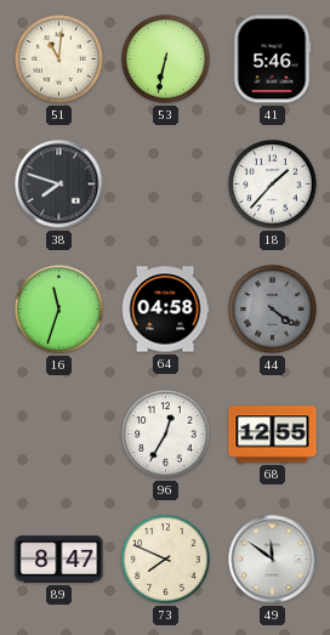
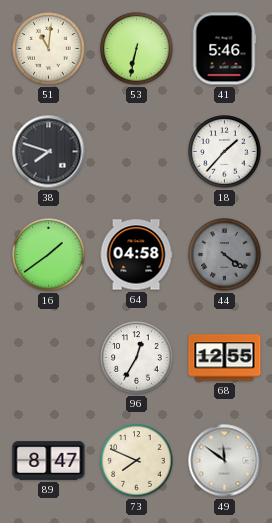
16: 11:33 -> 1:39
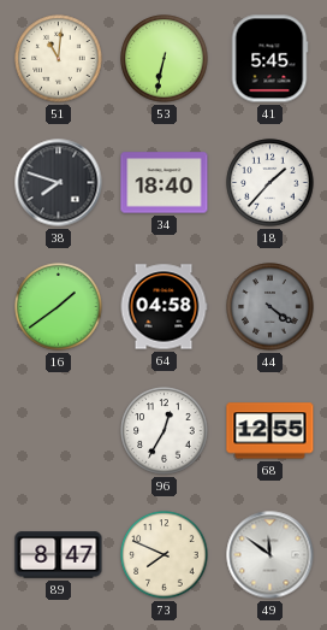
41: 5:46 -> 5:45
34: none -> 18:40
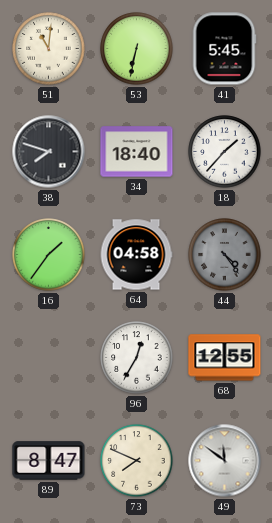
16: 1:39 -> 1:36
44: 4:21 -> 4:24
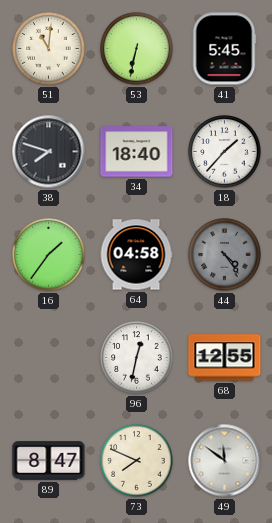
96: 12:35 -> 12:32
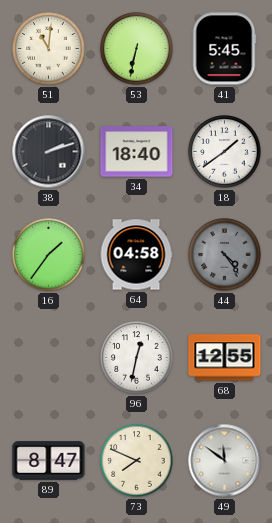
38: 7:48 -> 2:12
18: 1:37 -> 1:39
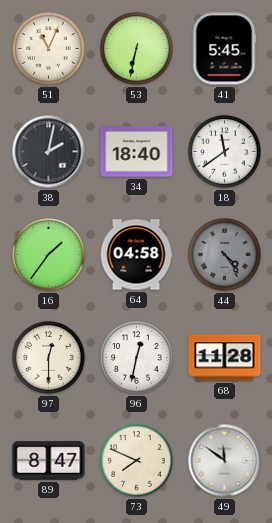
51: 11:01 -> 11:04
38: 2:12 -> 2:02
18: 1:39 -> 11:39
97: none -> 12:30
68: 12:55 -> 11:28
